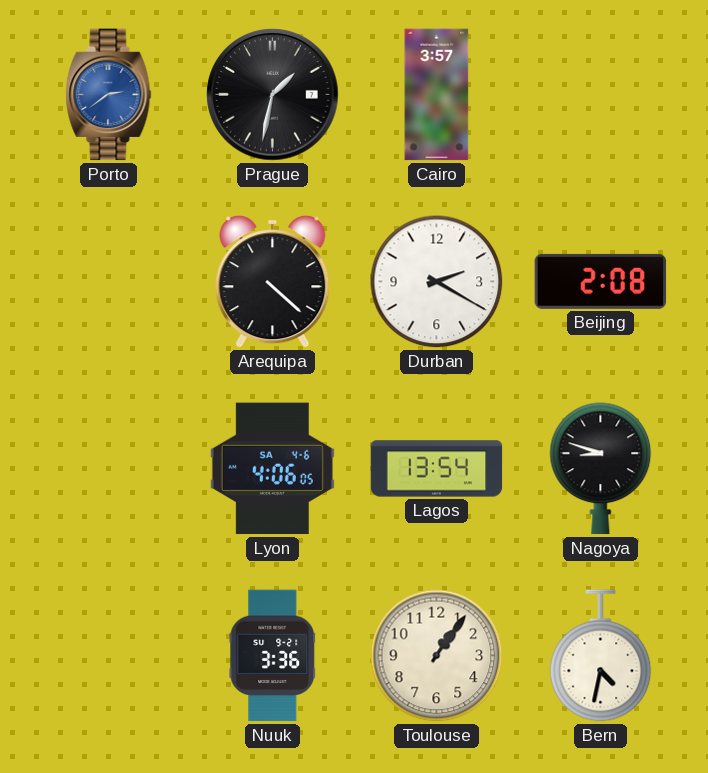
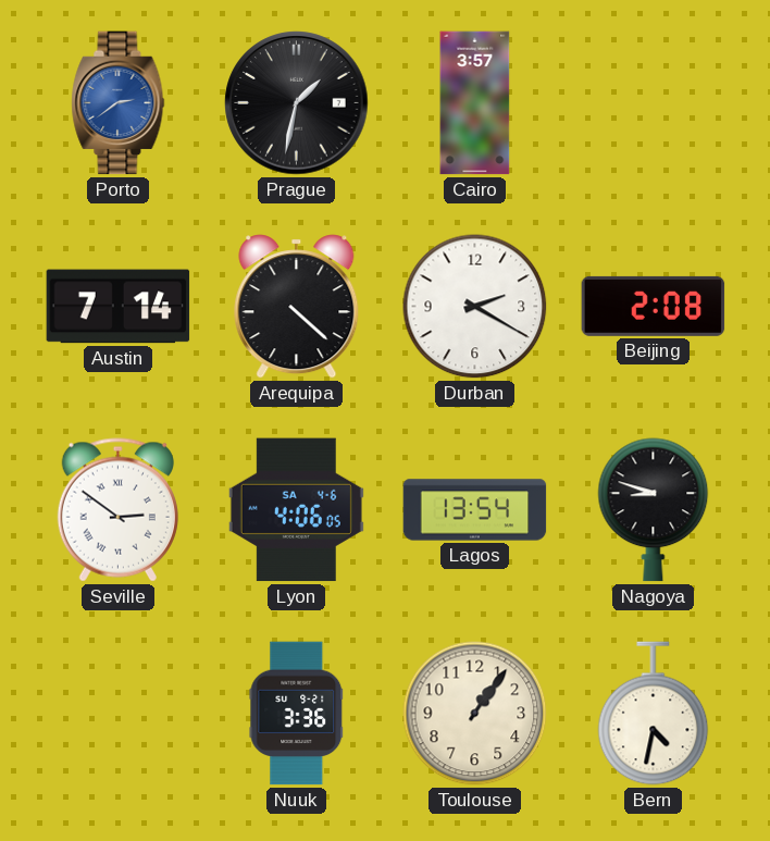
Austin: none -> 7:14
Seville: none -> 2:51
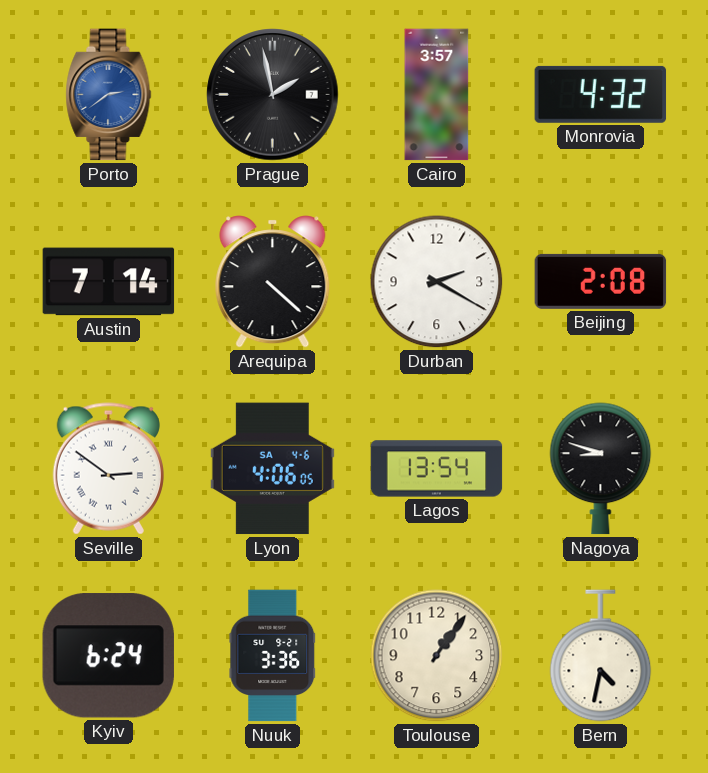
Prague: 1:32 -> 1:58
Monrovia: none -> 4:32
Kyiv: none -> 6:24
